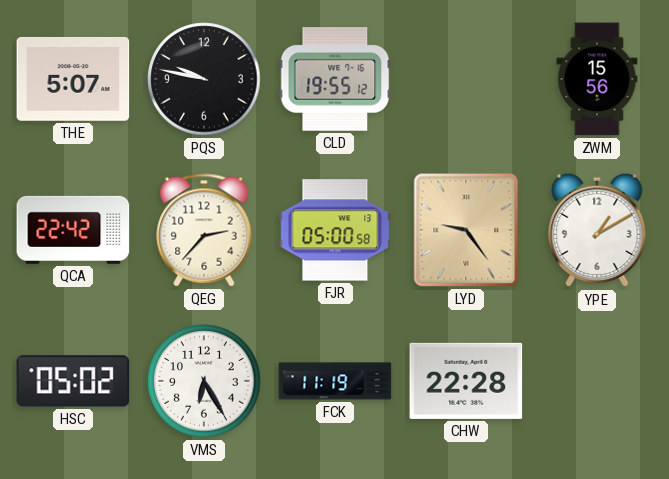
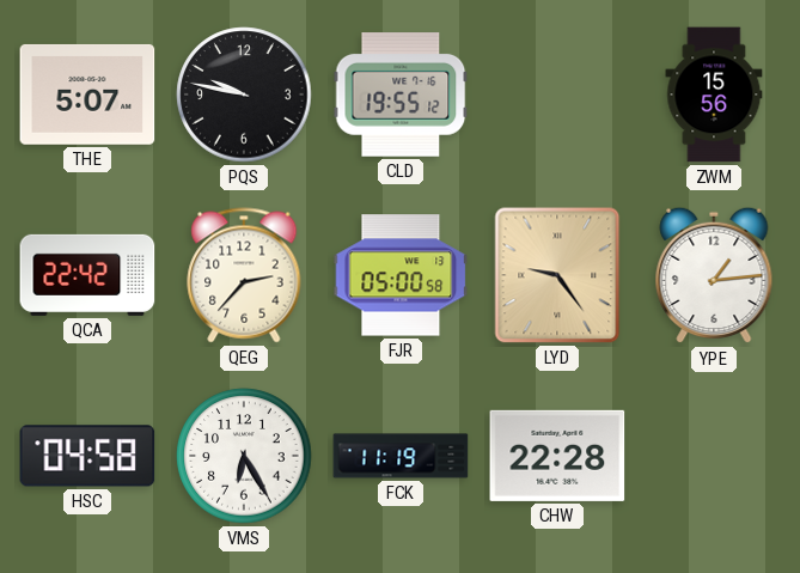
YPE: 1:10 -> 1:14
HSC: 05:02 -> 04:58
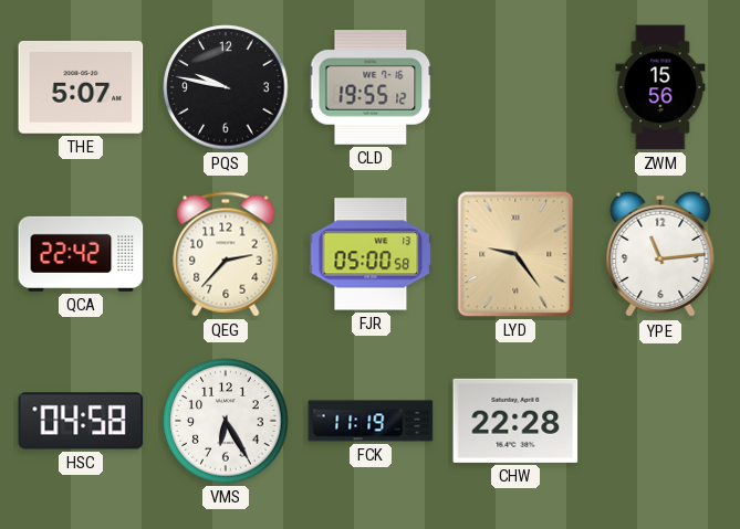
YPE: 1:14 -> 11:14
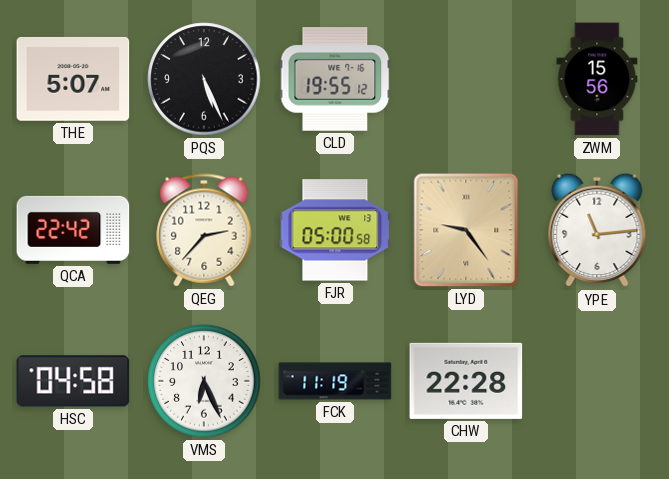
PQS: 9:47 -> 5:26
VMS: 6:25 -> 6:26
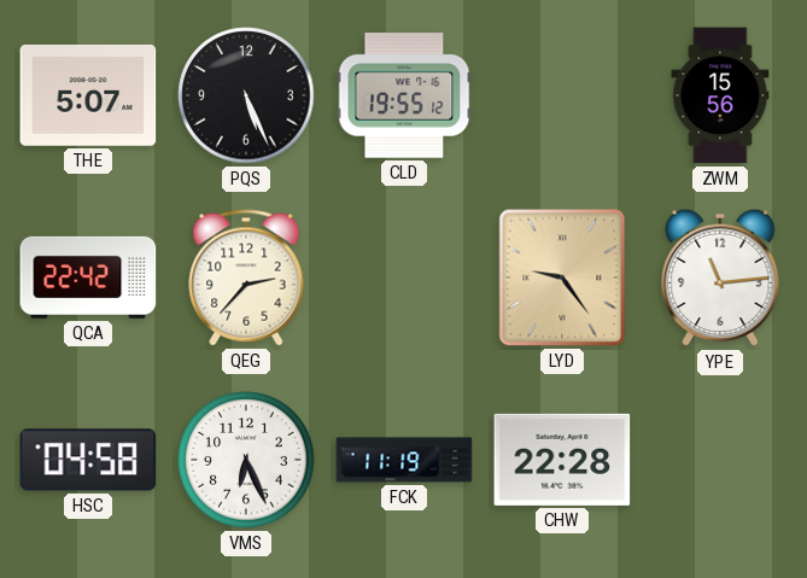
FJR: 05:00 -> none
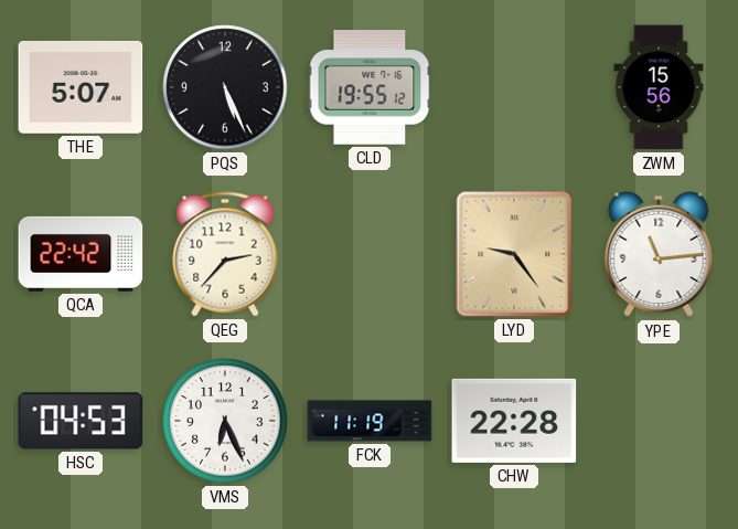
HSC: 04:58 -> 04:53
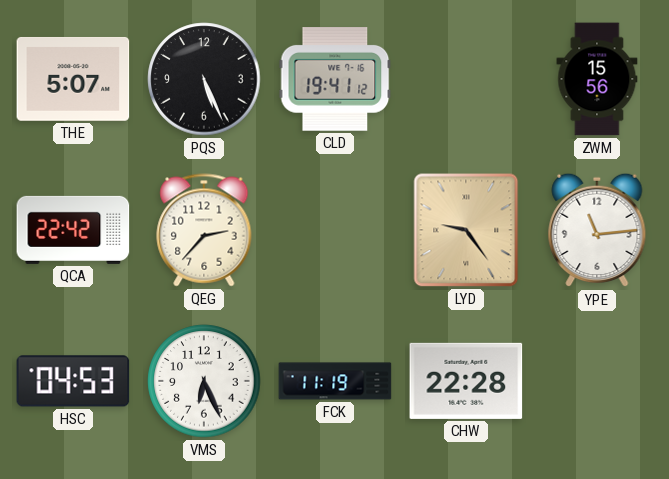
CLD: 19:55 -> 19:41
